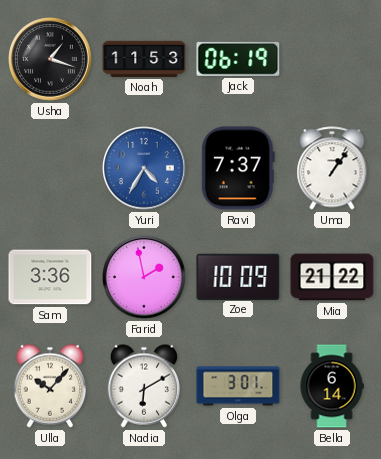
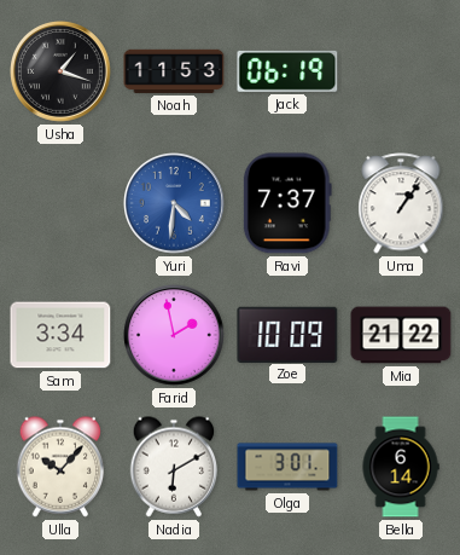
Yuri: 4:35 -> 4:31
Sam: 3:36 -> 3:34
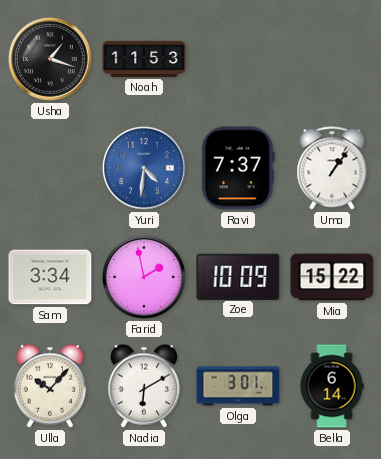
Jack: 06:19 -> none
Mia: 21:22 -> 15:22
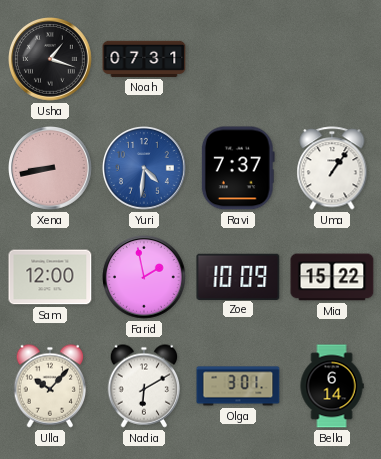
Noah: 11:53 -> 07:31
Xena: none -> 8:43
Sam: 3:34 -> 12:00
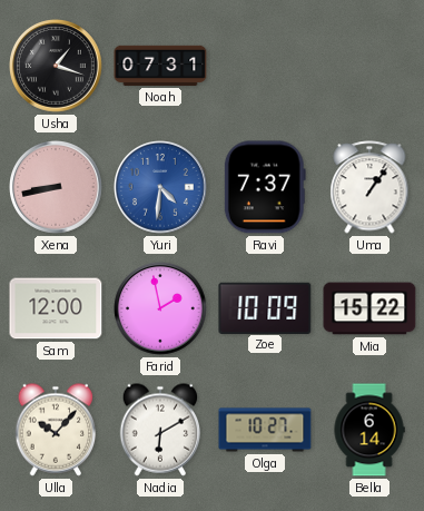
Olga: 3:01 -> 10:27
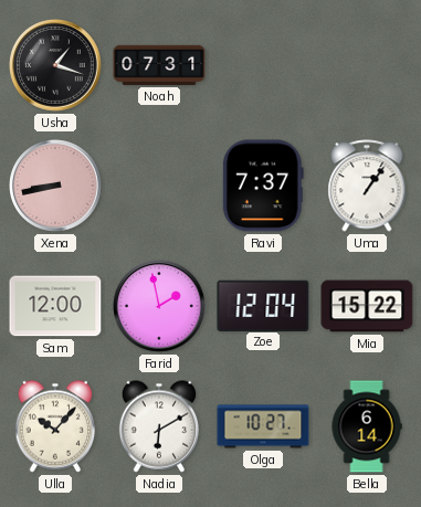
Yuri: 4:31 -> none
Zoe: 10:09 -> 12:04
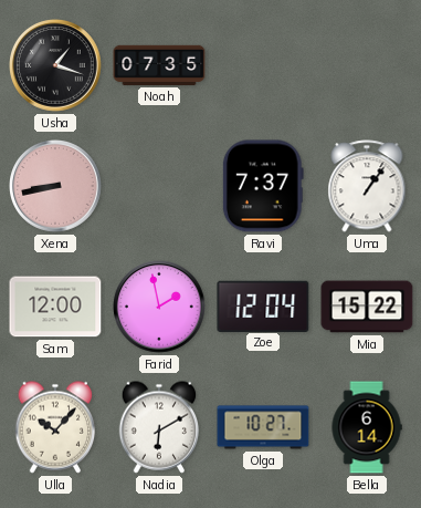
Noah: 07:31 -> 07:35
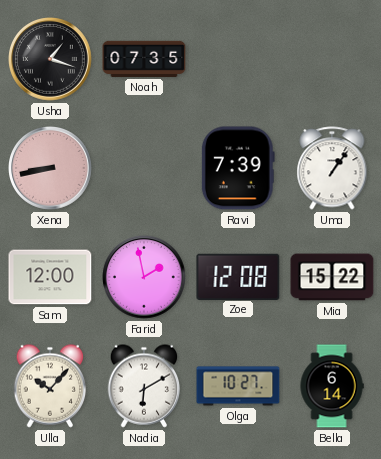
Ravi: 7:37 -> 7:39
Zoe: 12:04 -> 12:08
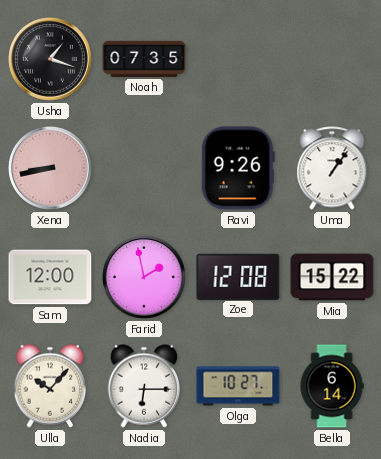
Ravi: 7:39 -> 9:26
Nadia: 6:10 -> 6:15
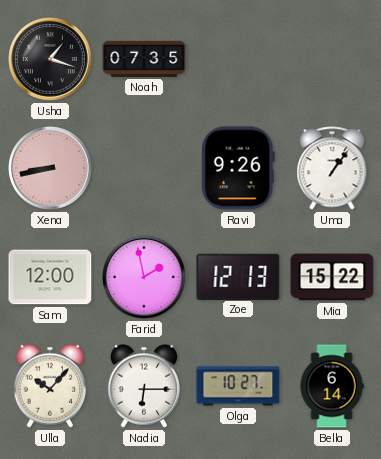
Zoe: 12:08 -> 12:13
